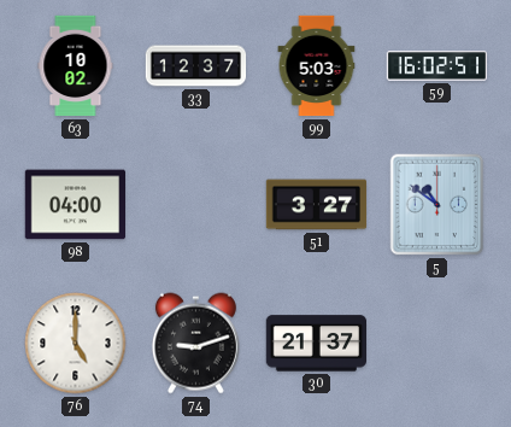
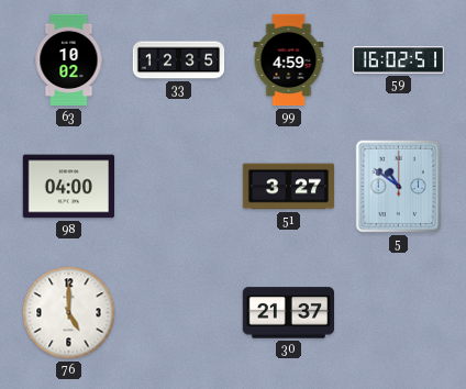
33: 12:37 -> 12:35
99: 5:03 -> 4:59
74: 9:12 -> none
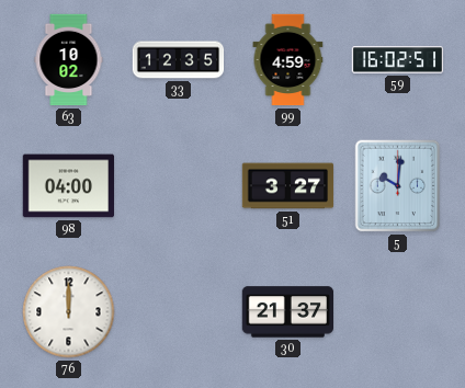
5: 10:51 -> 10:01
76: 5:00 -> 12:00
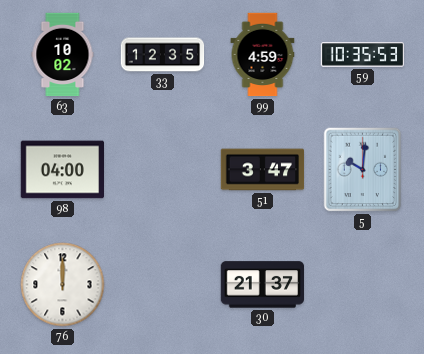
59: 16:02 -> 10:35
51: 3:27 -> 3:47
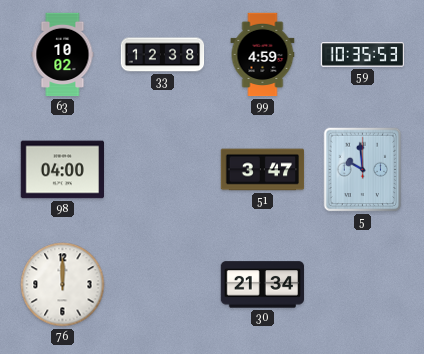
33: 12:35 -> 12:38
5: 10:01 -> 9:59
30: 21:37 -> 21:34
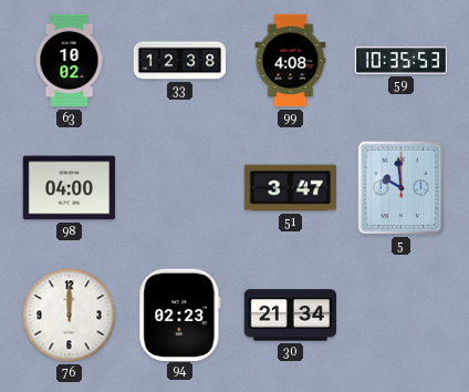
99: 4:59 -> 4:08
94: none -> 02:23
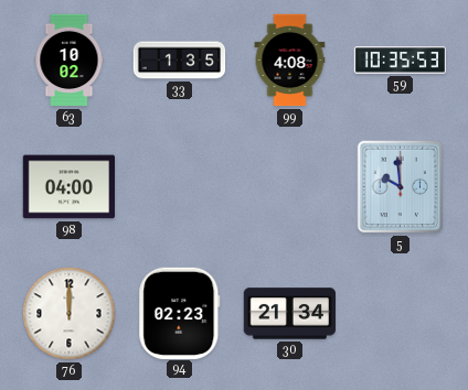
33: 12:38 -> 1:35
51: 3:47 -> none
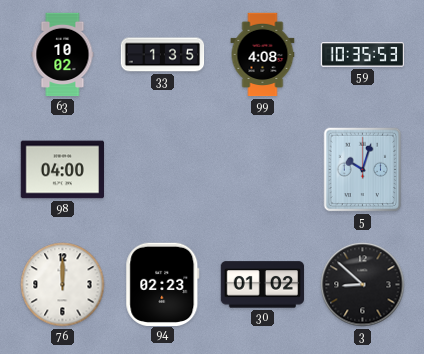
5: 9:59 -> 10:03
30: 21:34 -> 01:02
3: none -> 8:52
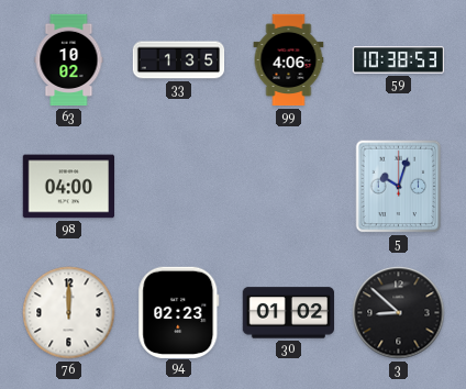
99: 4:08 -> 4:06
59: 10:35 -> 10:38
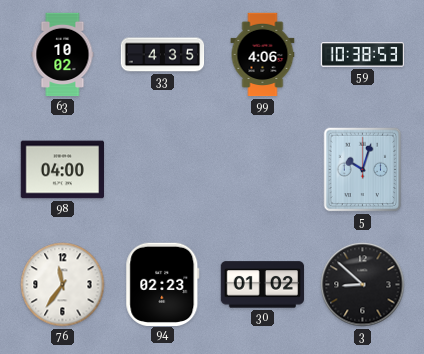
33: 1:35 -> 4:35
76: 12:00 -> 11:36
